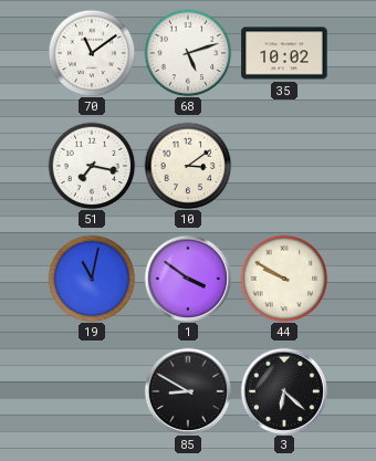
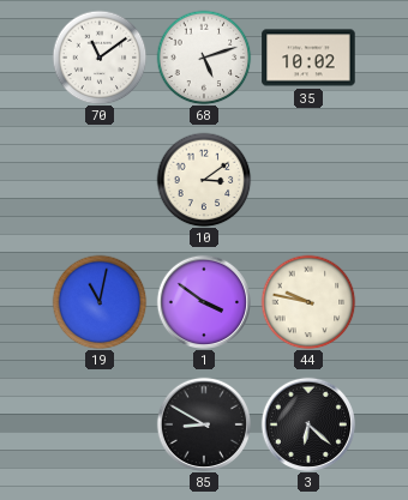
51: 7:17 -> none
44: 9:50 -> 9:47
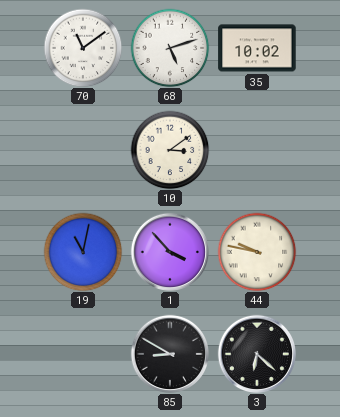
1: 3:51 -> 3:53
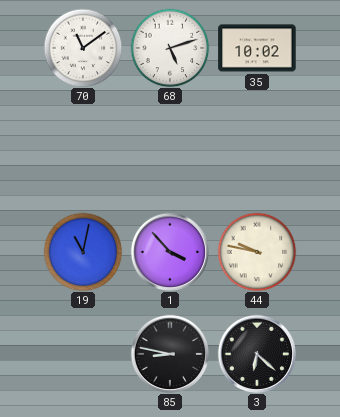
10: 3:09 -> none
85: 8:50 -> 8:47
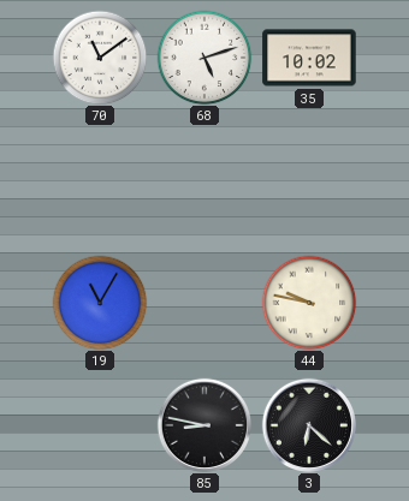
19: 11:02 -> 11:05
1: 3:53 -> none
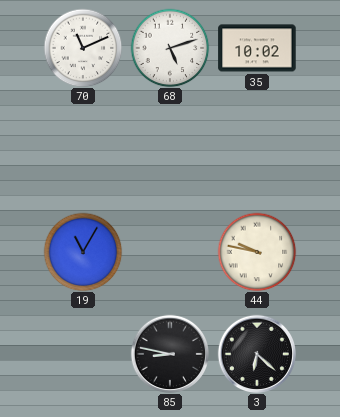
70: 11:09 -> 11:11
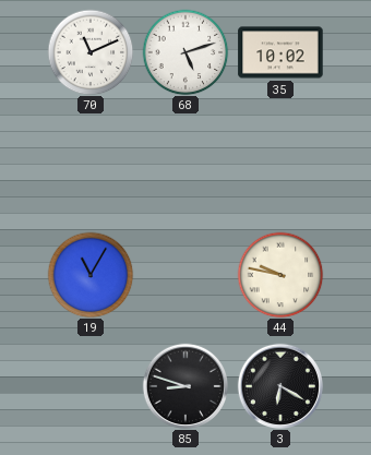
85: 8:47 -> 8:48
3: 6:22 -> 6:20
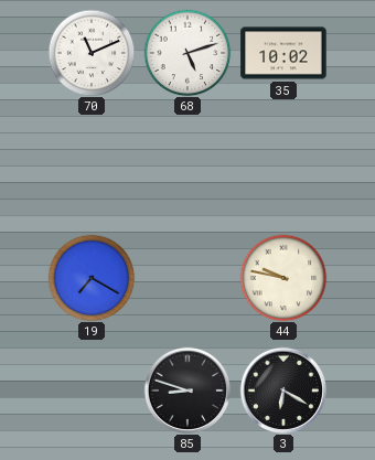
19: 11:05 -> 7:20
